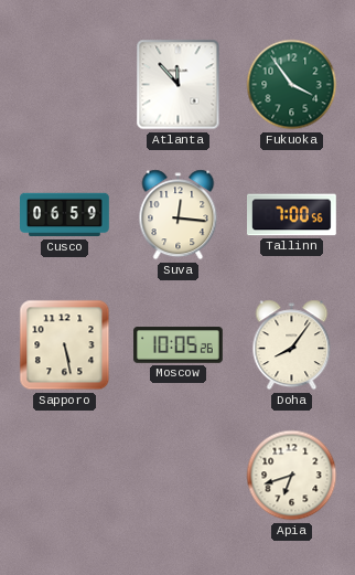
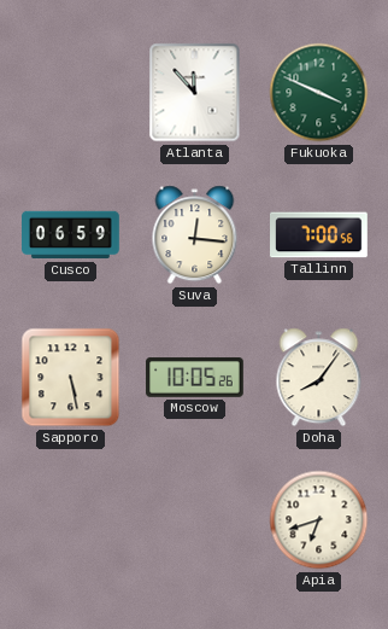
Fukuoka: 3:54 -> 3:49
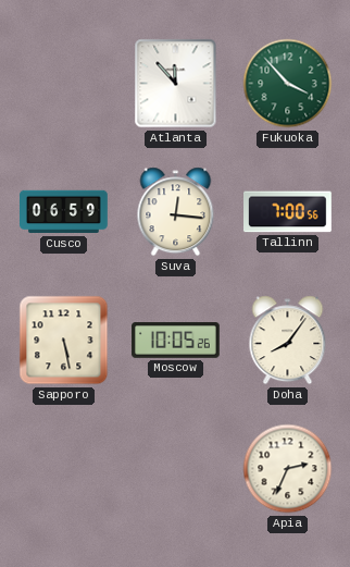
Fukuoka: 3:49 -> 3:53
Apia: 6:42 -> 2:34
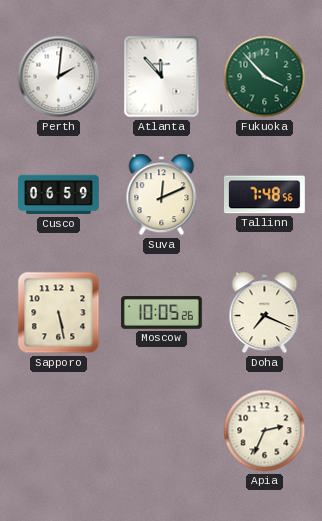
Perth: none -> 2:01
Suva: 12:16 -> 12:11
Tallinn: 7:00 -> 7:48
Doha: 8:06 -> 7:19
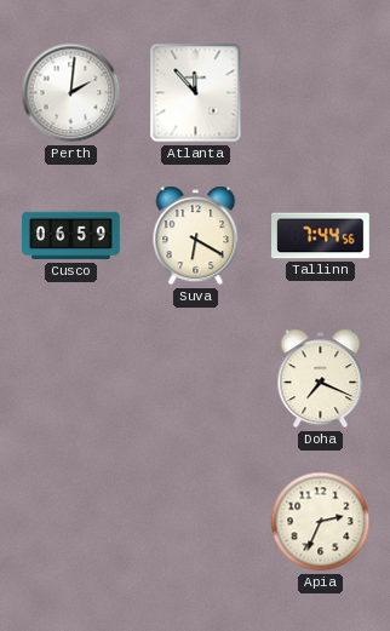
Fukuoka: 3:53 -> none
Suva: 12:11 -> 6:20
Tallinn: 7:48 -> 7:44
Sapporo: 5:28 -> none
Moscow: 10:05 -> none
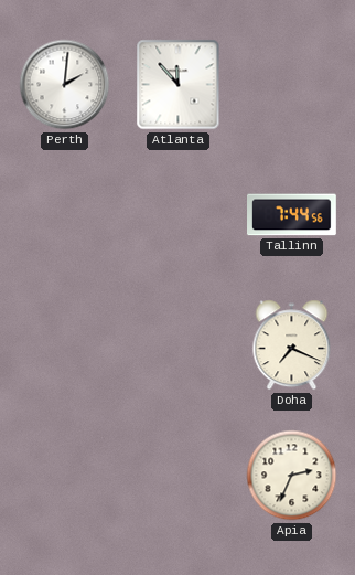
Cusco: 06:59 -> none
Suva: 6:20 -> none
